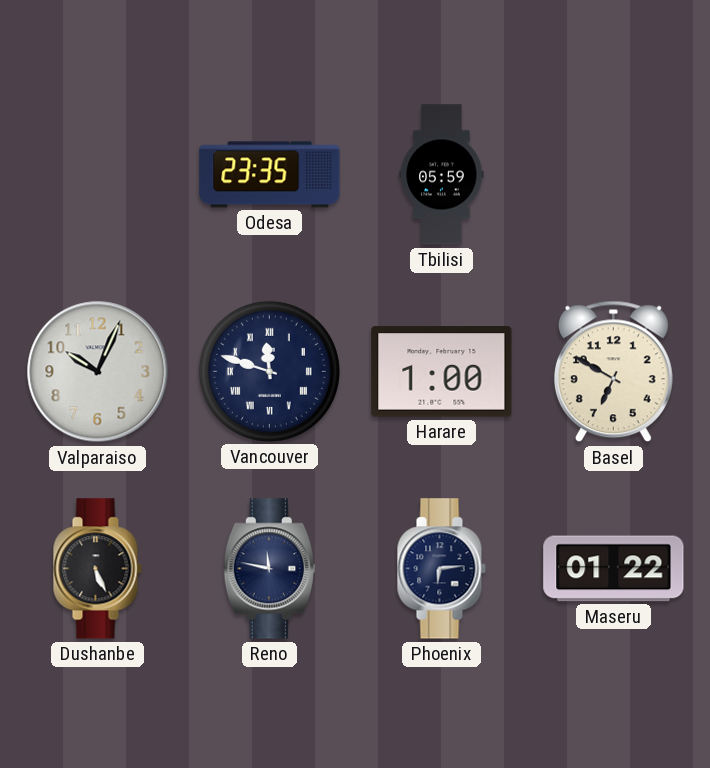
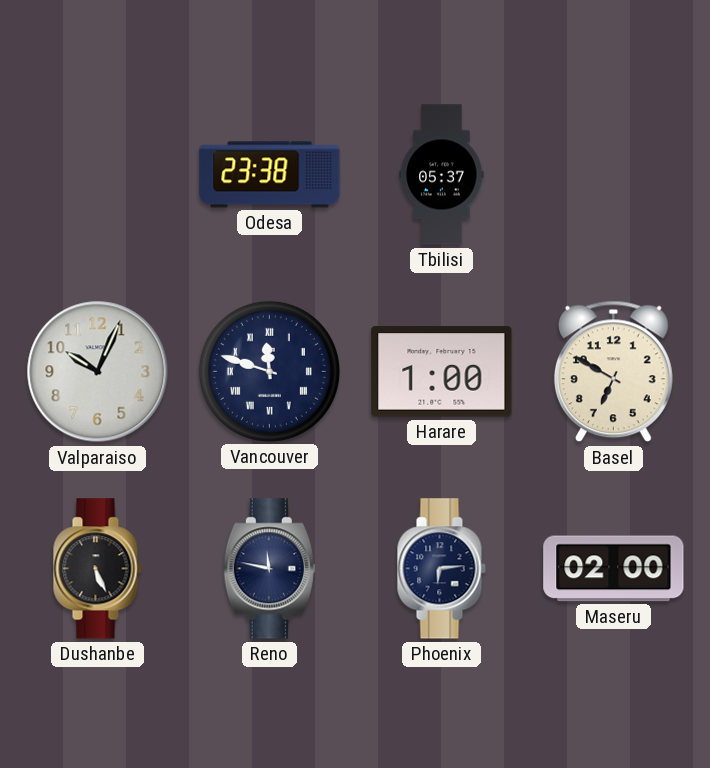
Odesa: 23:35 -> 23:38
Tbilisi: 05:59 -> 05:37
Maseru: 01:22 -> 02:00
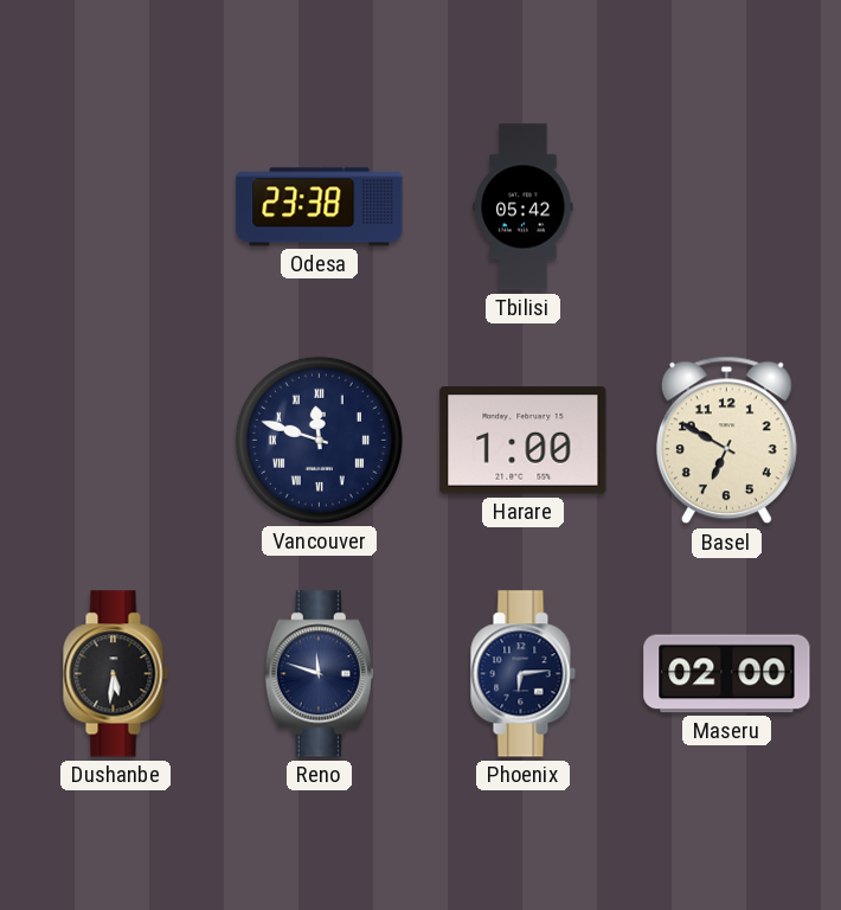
Tbilisi: 05:37 -> 05:42
Valparaiso: 10:04 -> none
Dushanbe: 5:26 -> 5:31
Reno: 11:47 -> 11:48
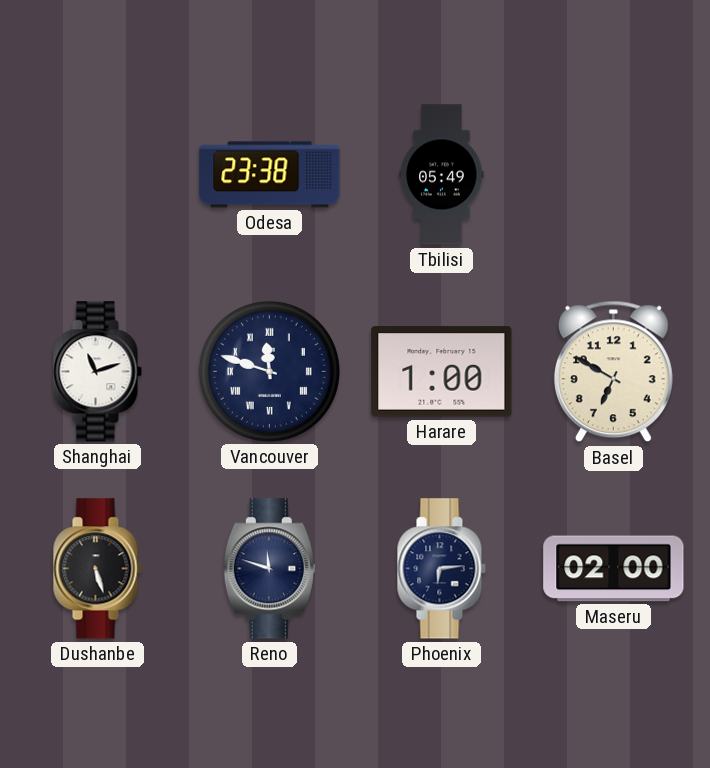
Tbilisi: 05:42 -> 05:49
Shanghai: none -> 11:12
Dushanbe: 5:31 -> 5:27
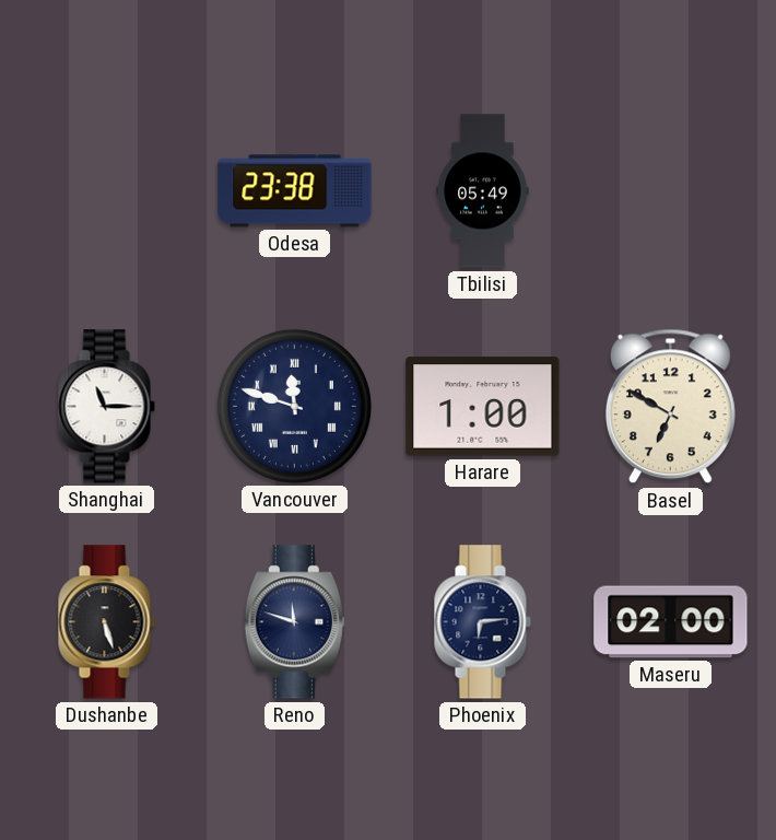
Shanghai: 11:12 -> 11:15
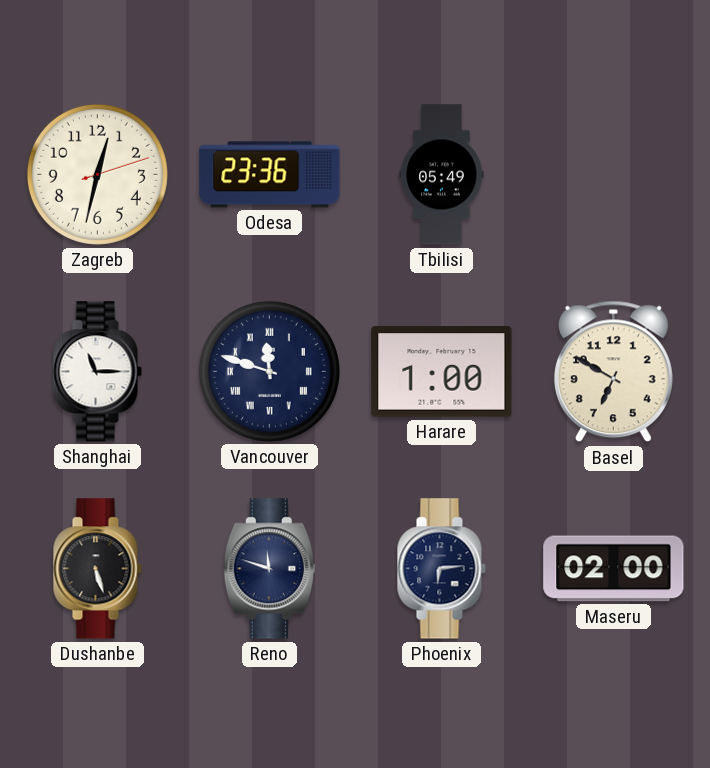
Zagreb: none -> 12:32
Odesa: 23:38 -> 23:36
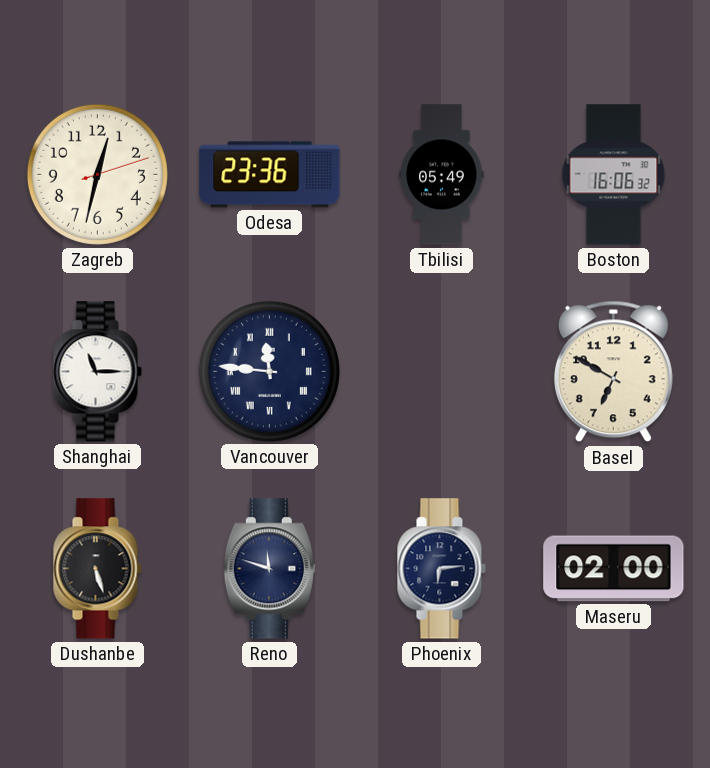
Boston: none -> 16:06
Vancouver: 11:48 -> 11:46
Harare: 1:00 -> none
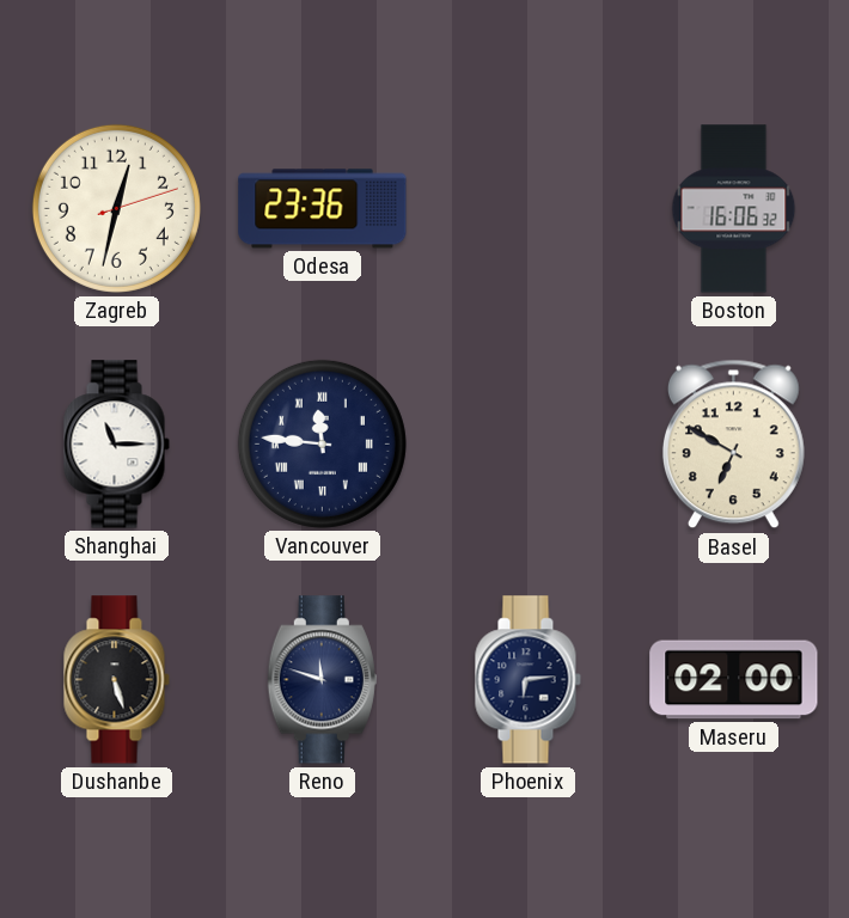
Tbilisi: 05:49 -> none
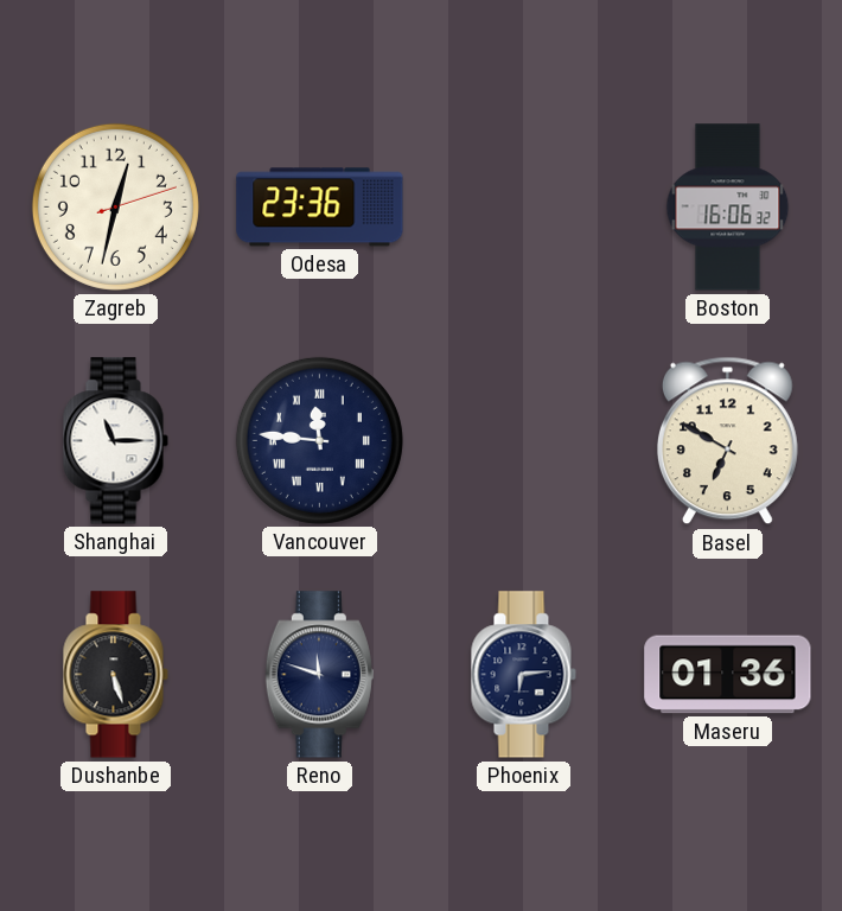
Maseru: 02:00 -> 01:36
